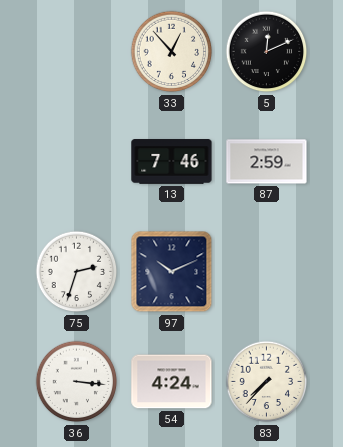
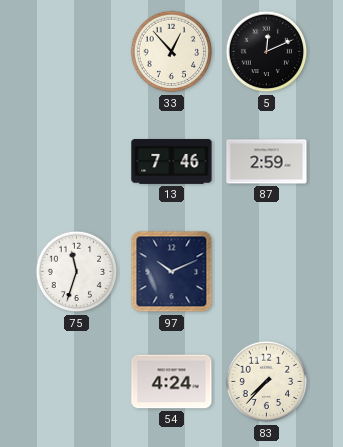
75: 2:33 -> 11:33
36: 3:16 -> none
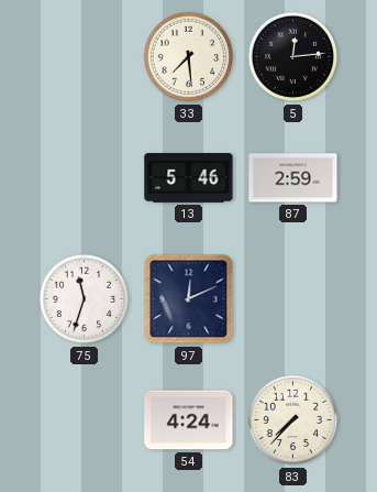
33: 12:53 -> 7:29
5: 12:11 -> 12:14
13: 7:46 -> 5:46
97: 10:11 -> 12:11
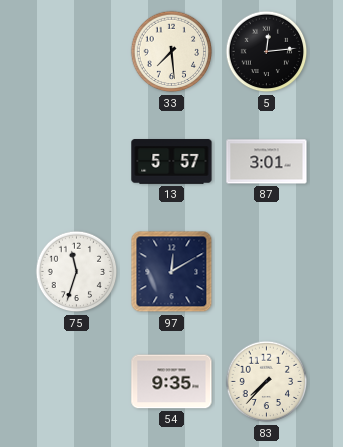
13: 5:46 -> 5:57
87: 2:59 -> 3:01
97: 12:11 -> 12:10
54: 4:24 -> 9:35
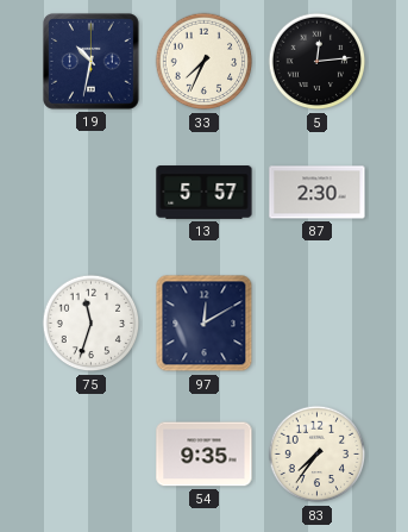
19: none -> 10:32
33: 7:29 -> 7:34
87: 3:01 -> 2:30
83: 7:37 -> 7:36
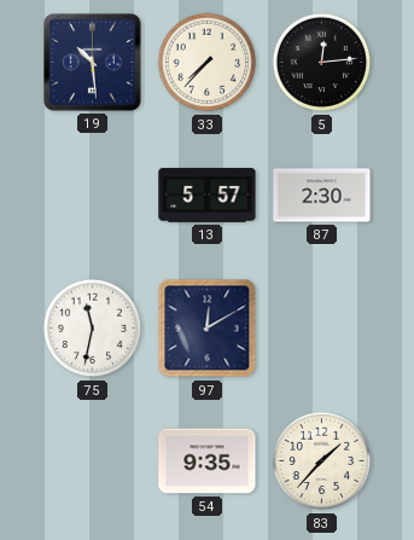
19: 10:32 -> 10:29
33: 7:34 -> 7:37
75: 11:33 -> 11:32
83: 7:36 -> 1:37
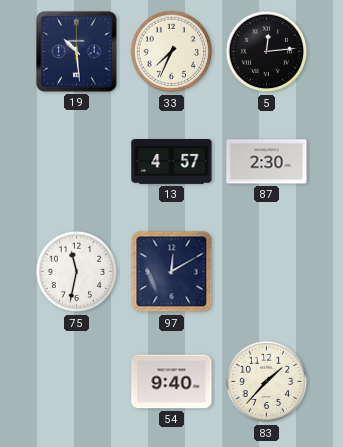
33: 7:37 -> 7:34
13: 5:57 -> 4:57
54: 9:35 -> 9:40
